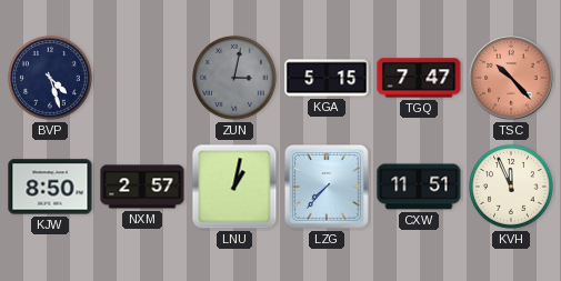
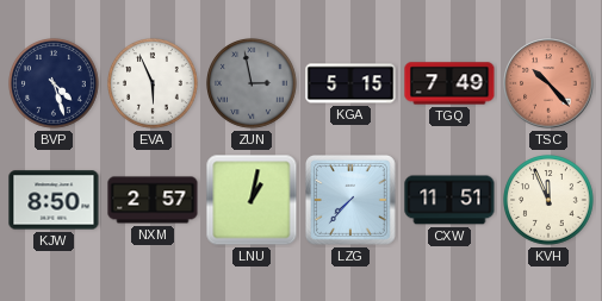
EVA: none -> 5:56
ZUN: 3:02 -> 2:58
TGQ: 7:47 -> 7:49
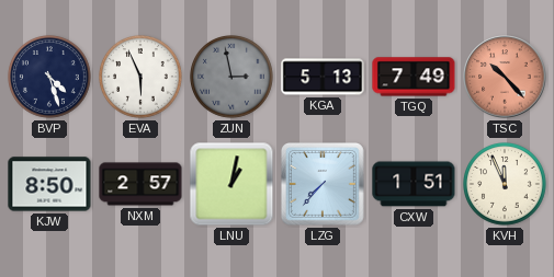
KGA: 5:15 -> 5:13
CXW: 11:51 -> 1:51
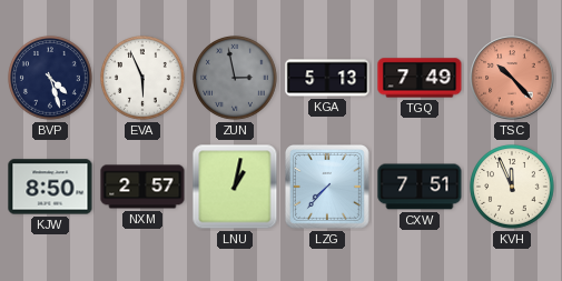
CXW: 1:51 -> 7:51
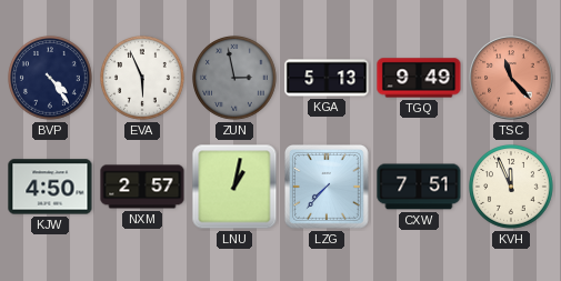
BVP: 4:27 -> 4:24
TGQ: 7:49 -> 9:49
TSC: 10:23 -> 11:23
KJW: 8:50 -> 4:50
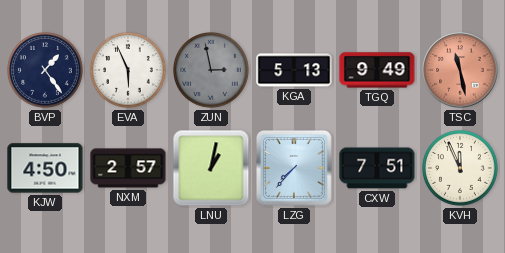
BVP: 4:24 -> 1:24
TSC: 11:23 -> 11:28
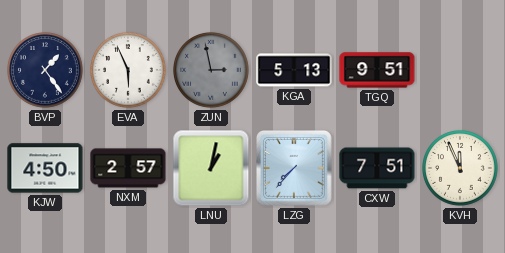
TGQ: 9:49 -> 9:51
TSC: 11:28 -> none
